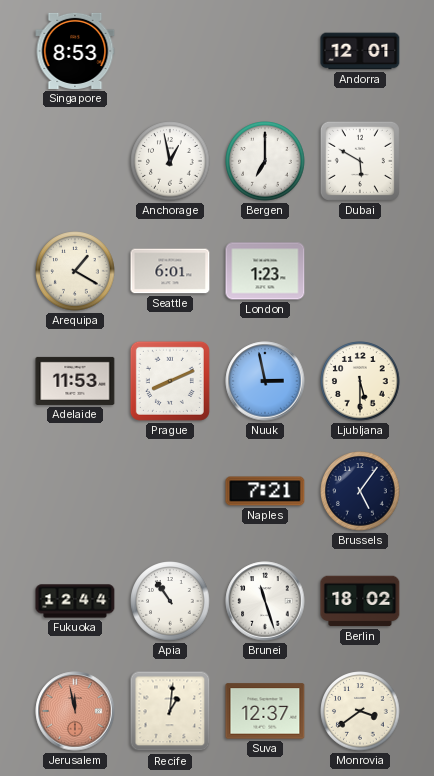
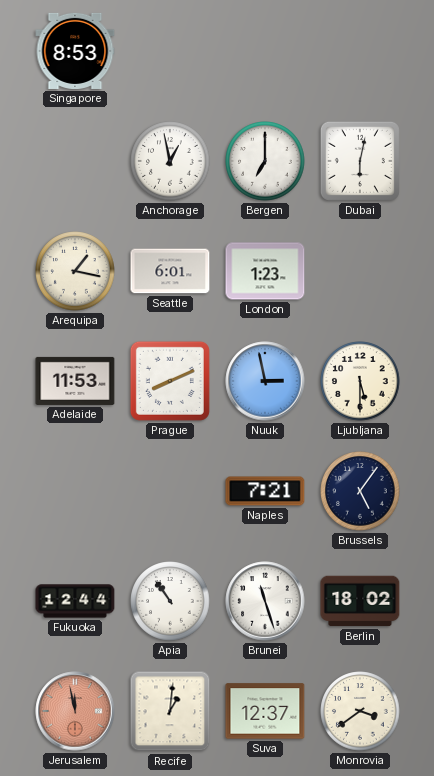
Andorra: 12:01 -> none
Dubai: 5:50 -> 6:02
Arequipa: 1:20 -> 1:17
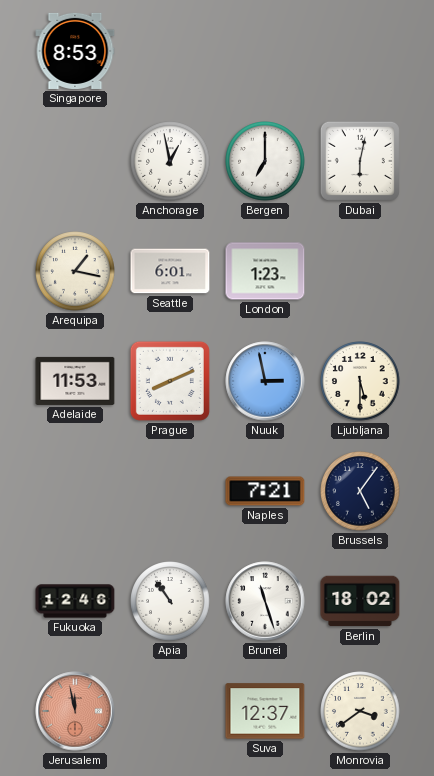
Fukuoka: 12:44 -> 12:46
Recife: 1:01 -> none
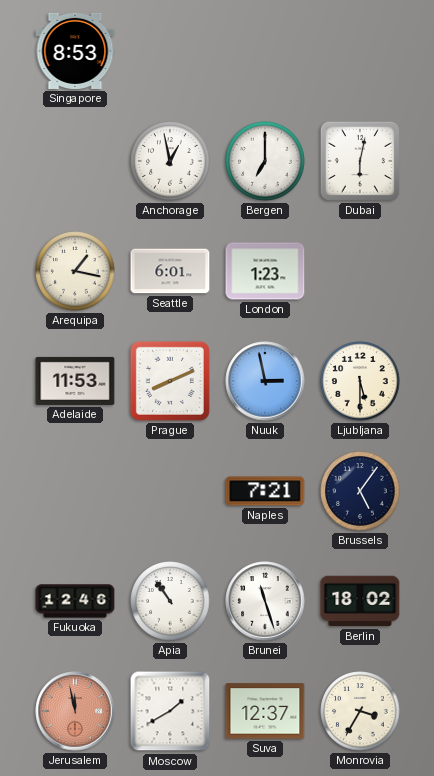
Moscow: none -> 1:40
Monrovia: 3:39 -> 3:35
